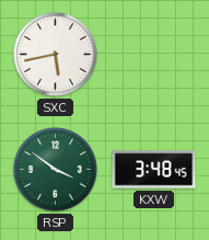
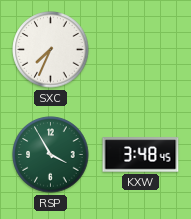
SXC: 5:43 -> 7:34
RSP: 3:51 -> 3:55
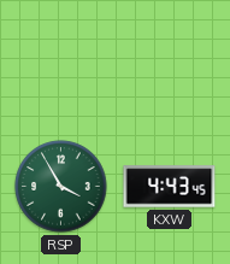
SXC: 7:34 -> none
KXW: 3:48 -> 4:43
